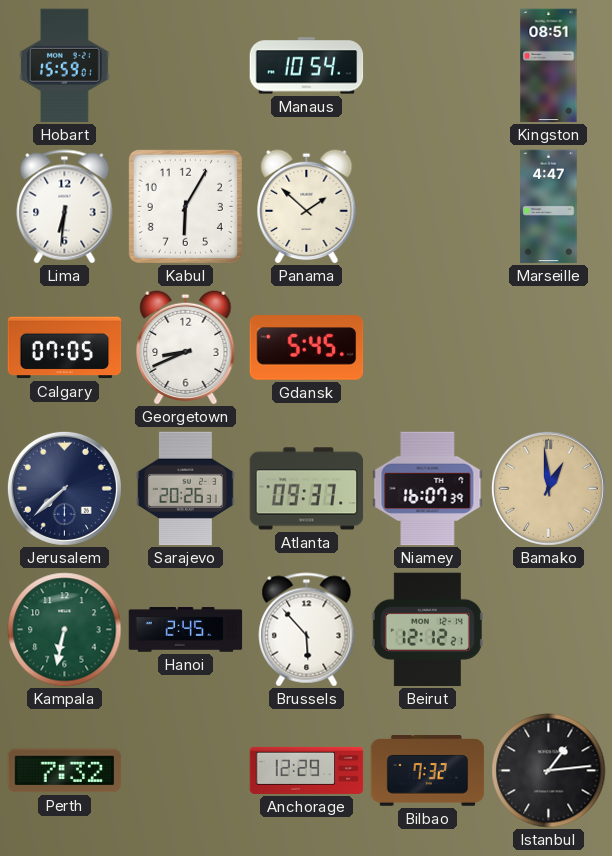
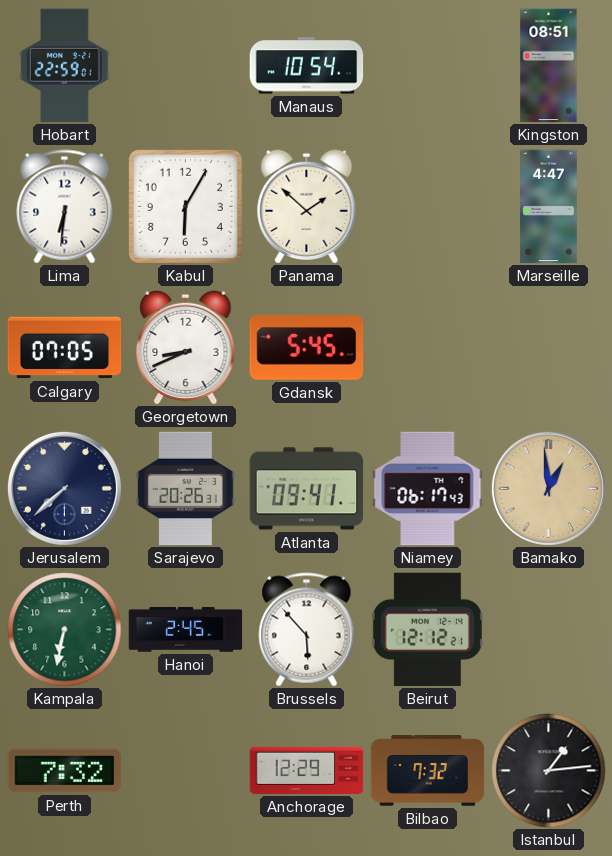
Hobart: 15:59 -> 22:59
Atlanta: 09:37 -> 09:41
Niamey: 16:07 -> 06:17
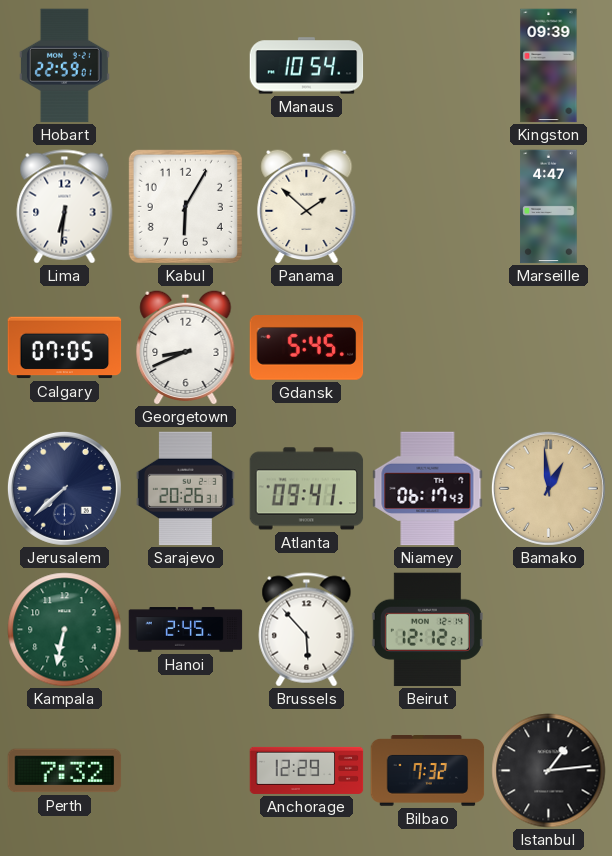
Kingston: 08:51 -> 09:39
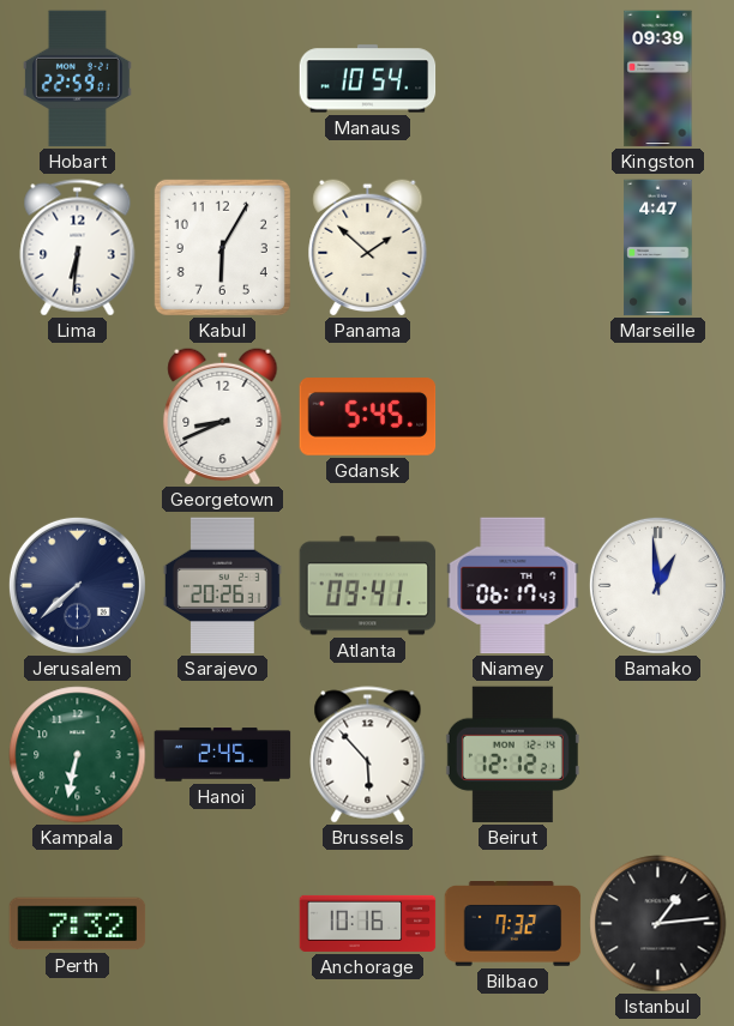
Calgary: 07:05 -> none
Bamako dial: champagne -> white
Anchorage: 12:29 -> 10:16
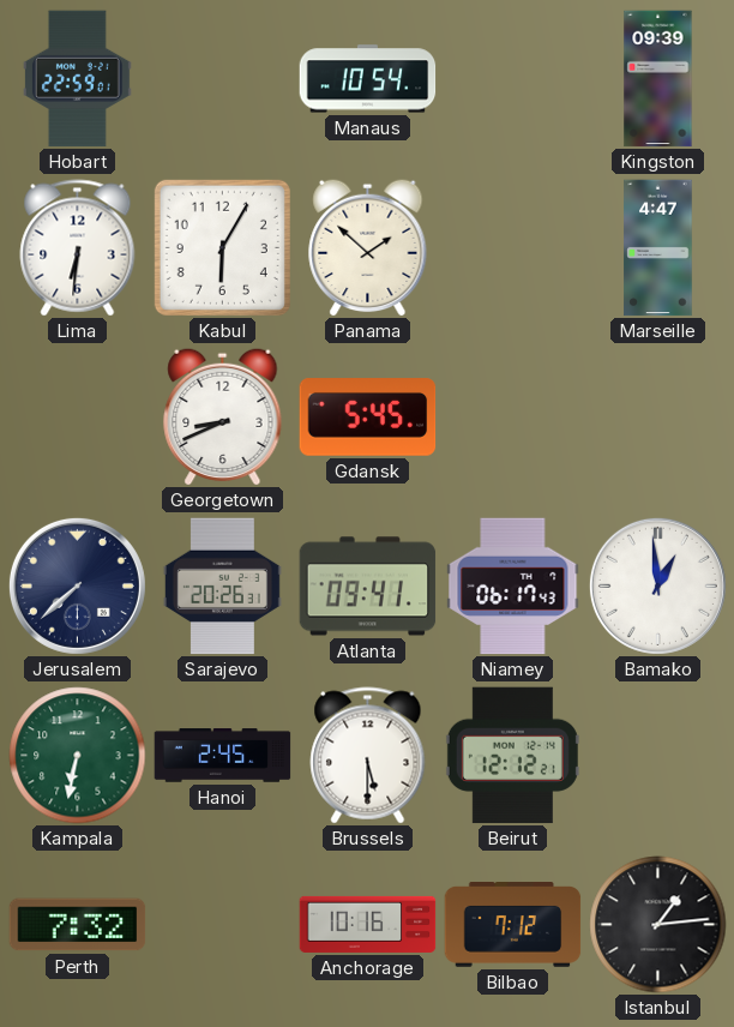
Brussels: 5:53 -> 5:30
Bilbao: 7:32 -> 7:12
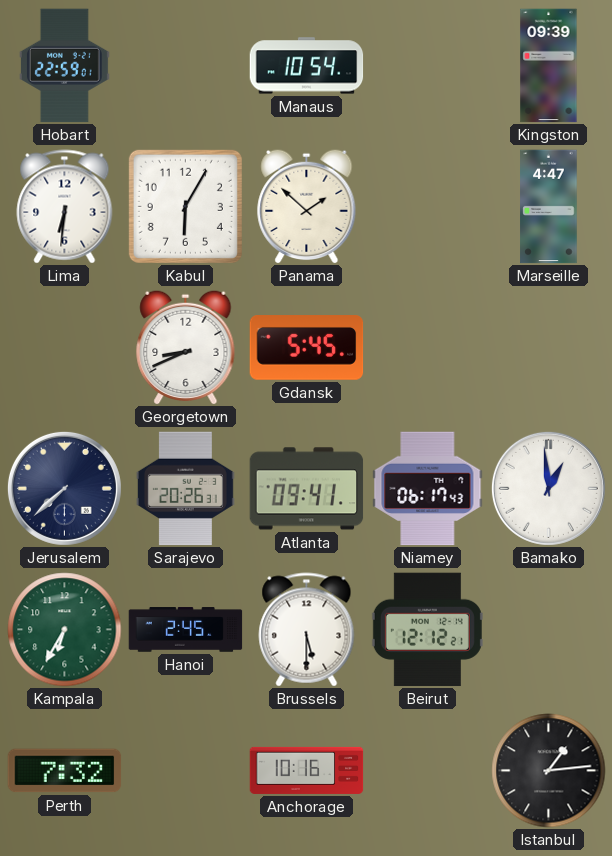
Kampala: 6:32 -> 6:35
Bilbao: 7:12 -> none
